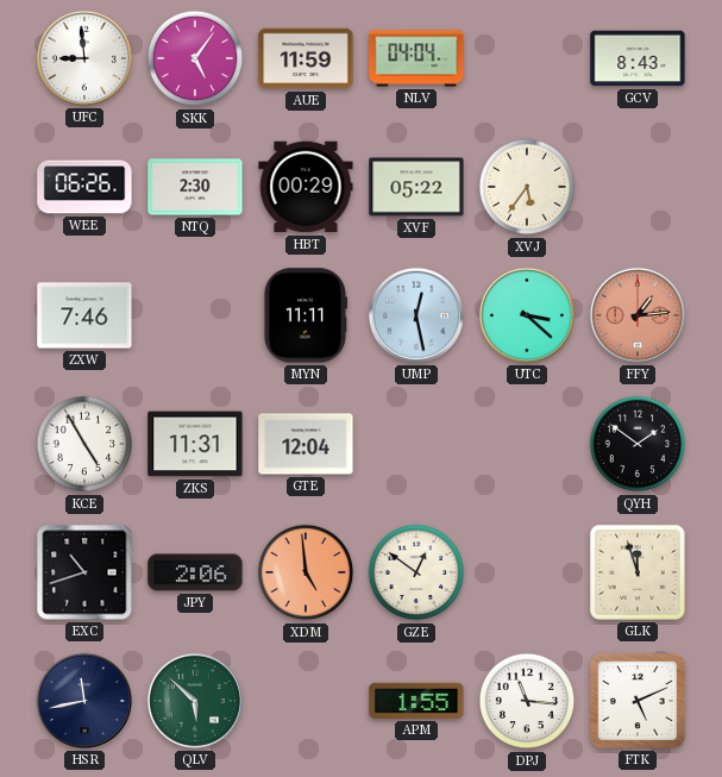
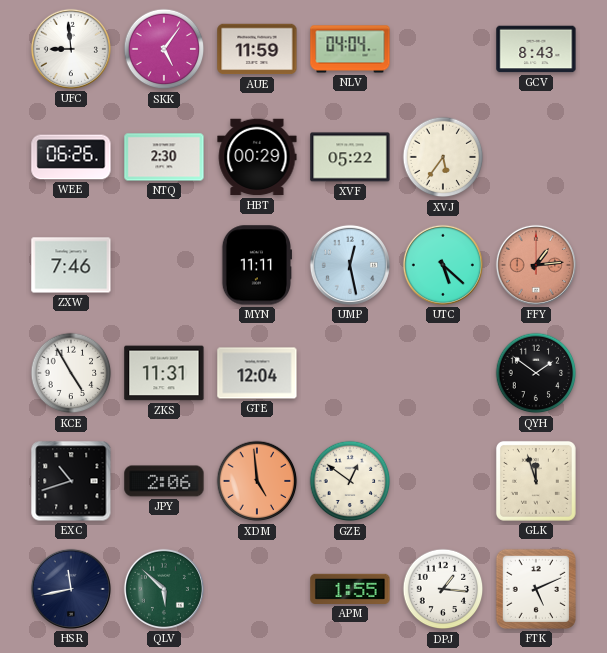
UTC: 3:22 -> 5:22
DPJ: 11:16 -> 1:16
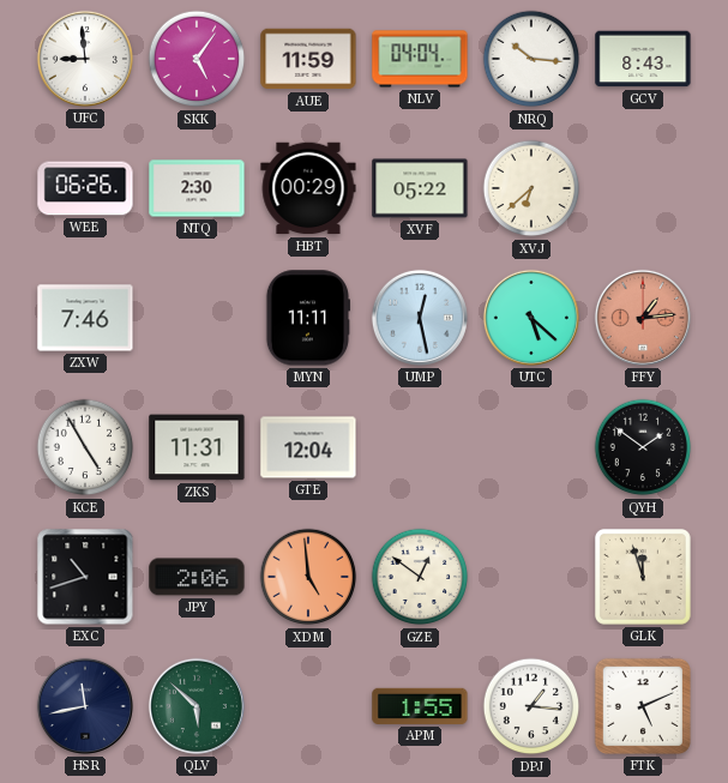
NRQ: none -> 10:16
XVJ: 5:36 -> 6:38
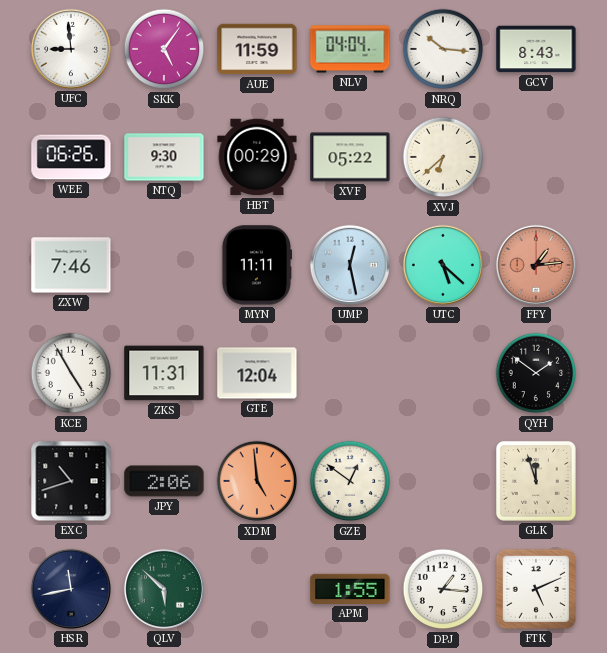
NTQ: 2:30 -> 9:30
